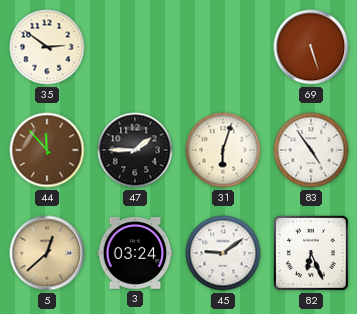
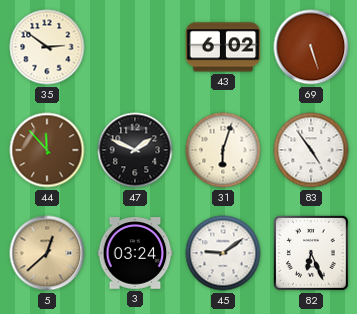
43: none -> 6:02
47: 1:45 -> 1:49
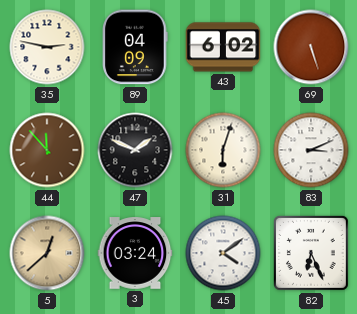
35: 2:51 -> 2:47
89: none -> 04:09
83: 4:54 -> 3:11
45: 9:09 -> 4:09
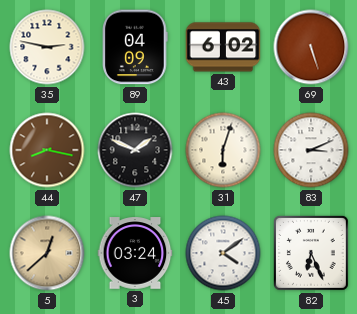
44: 11:53 -> 8:17
